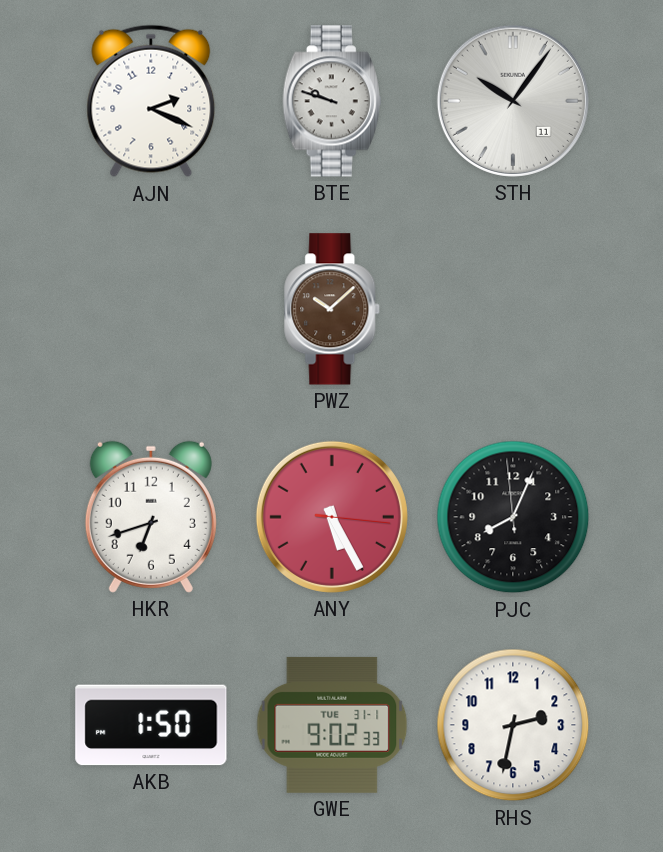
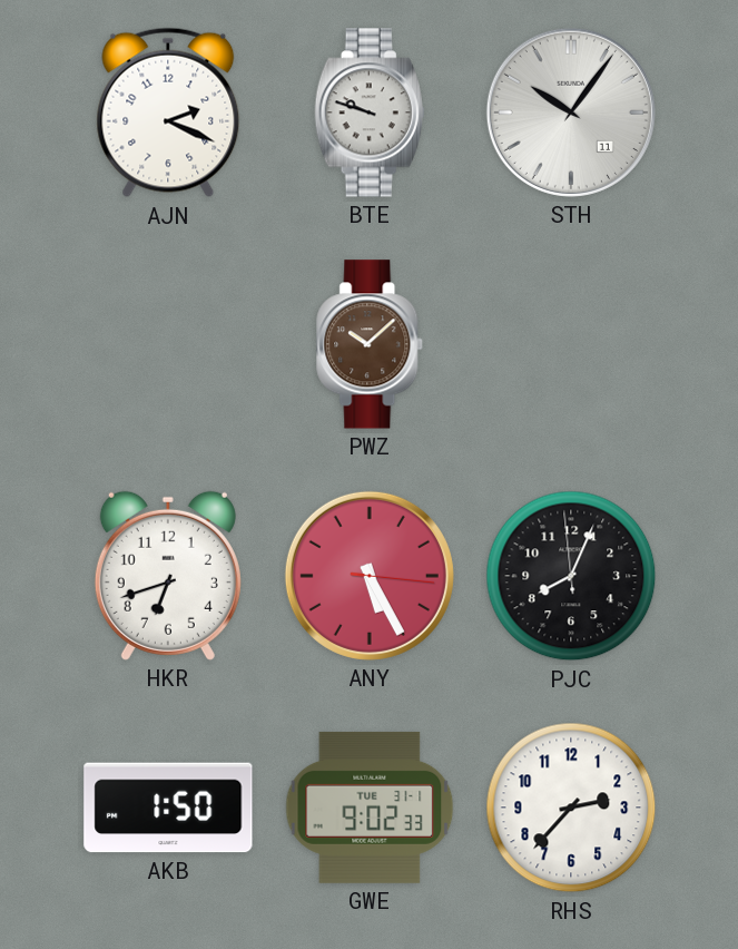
RHS: 2:32 -> 2:37
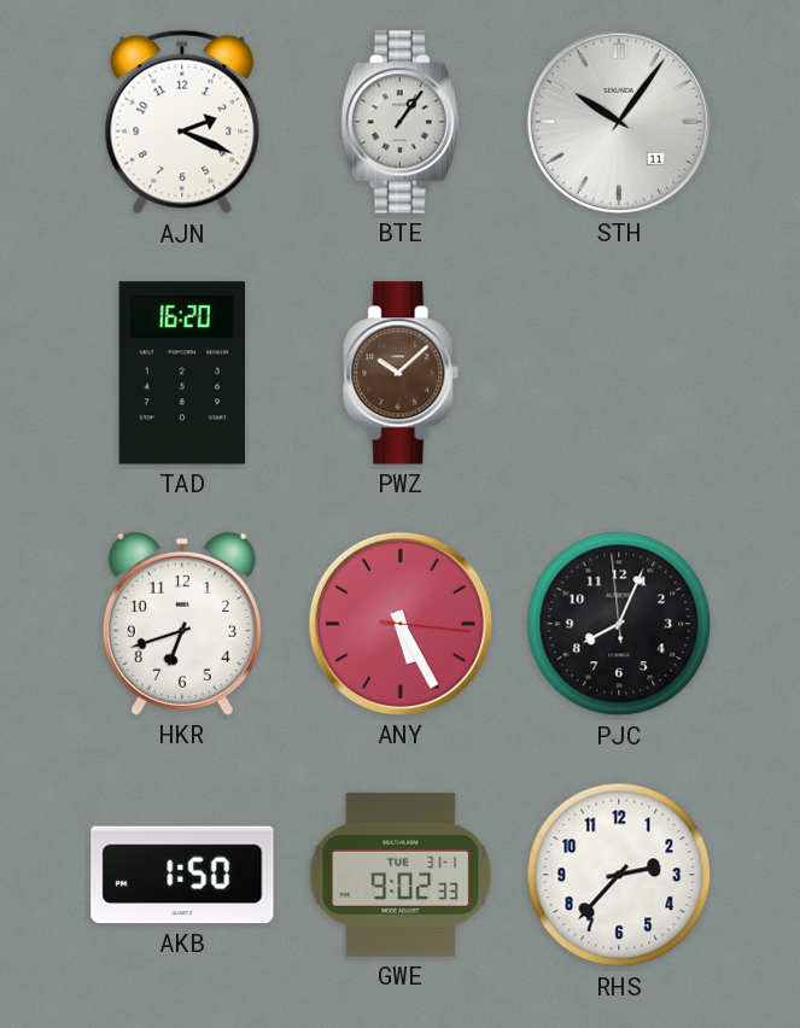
BTE: 9:48 -> 1:06
TAD: none -> 16:20
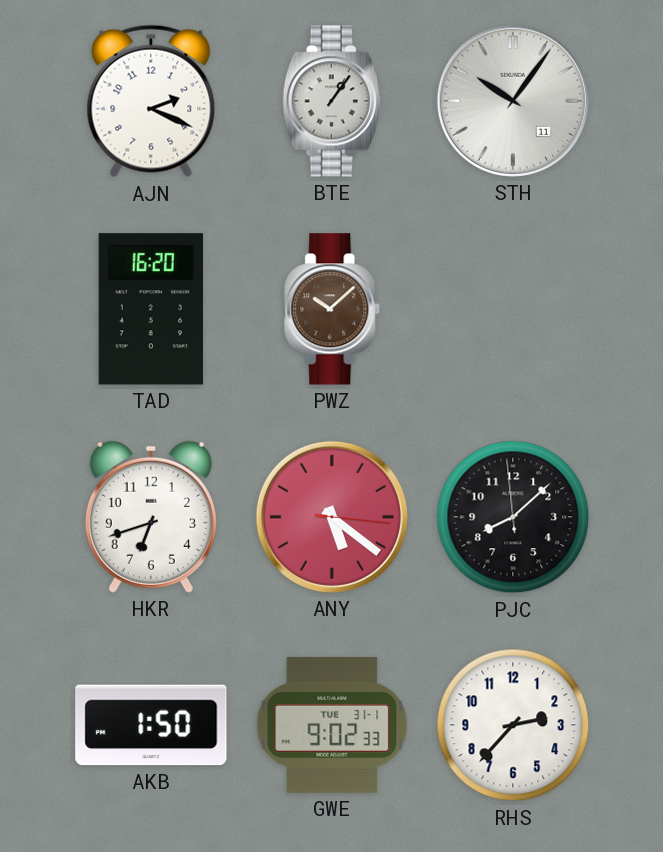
ANY: 5:25 -> 5:21
PJC: 8:03 -> 8:07
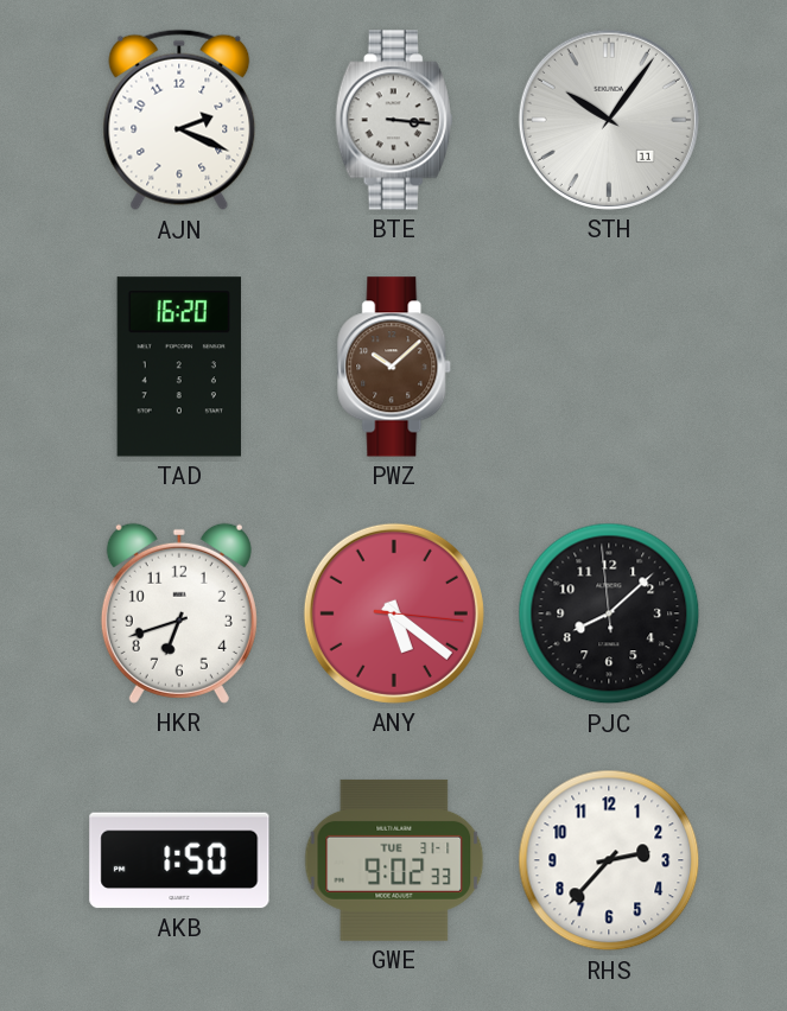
BTE: 1:06 -> 3:16
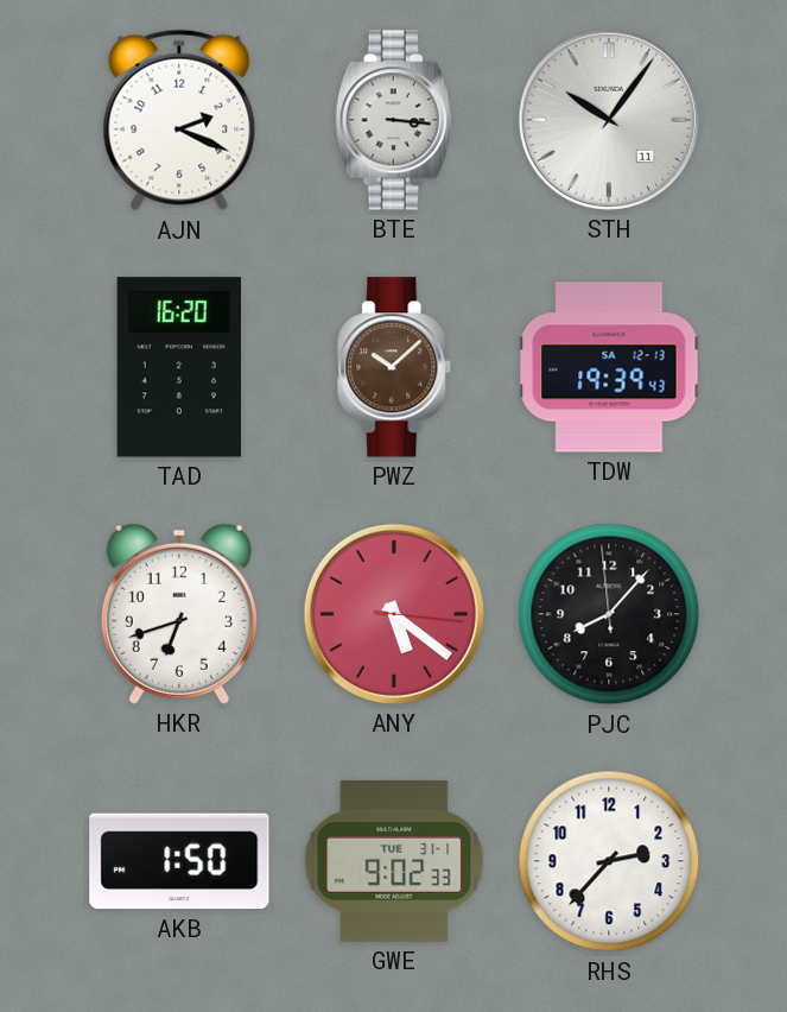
TDW: none -> 19:39
PJC: 8:07 -> 8:06
